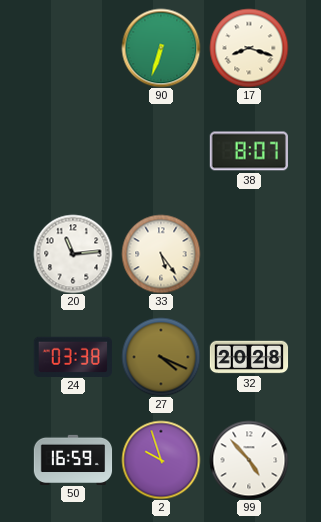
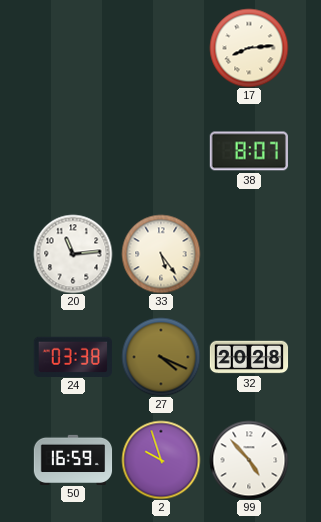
90: 6:33 -> none
17: 8:18 -> 8:14
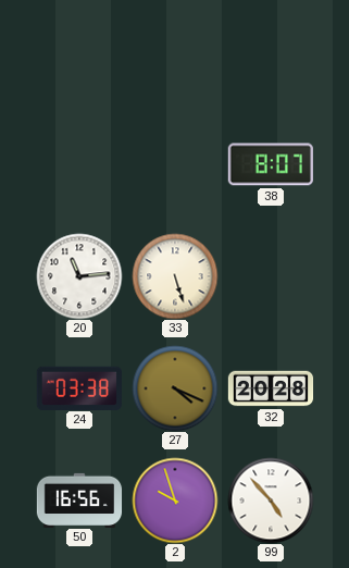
17: 8:14 -> none
33: 5:24 -> 5:27
50: 16:59 -> 16:56
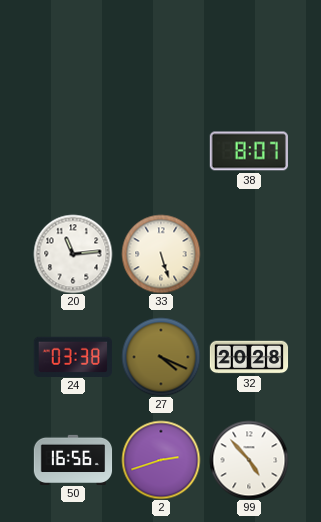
2: 9:57 -> 2:42
